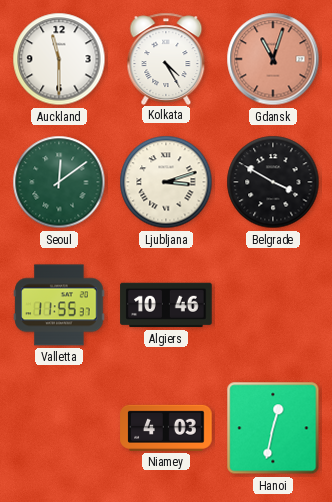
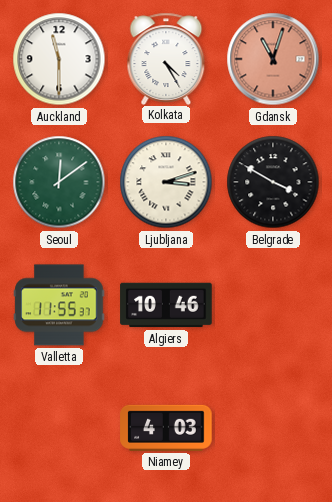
Hanoi: 12:32 -> none
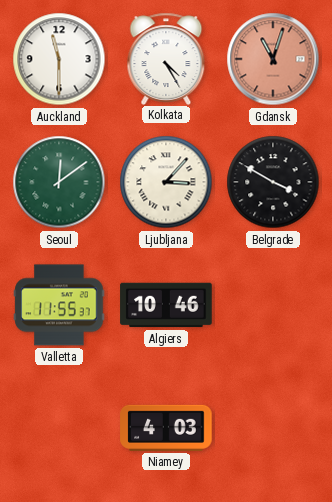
Ljubljana: 3:12 -> 3:07
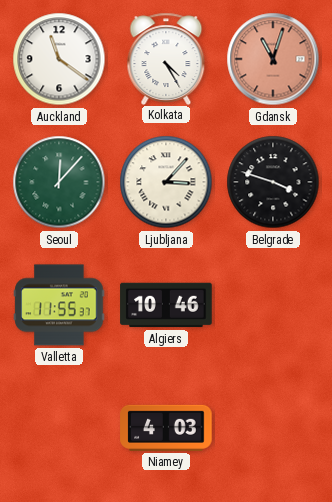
Auckland: 11:30 -> 11:21
Seoul: 12:09 -> 12:07
Belgrade: 3:50 -> 3:48
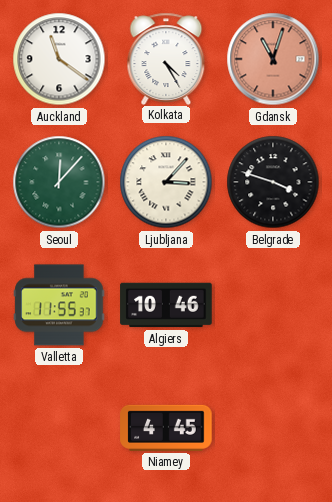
Niamey: 4:03 -> 4:45
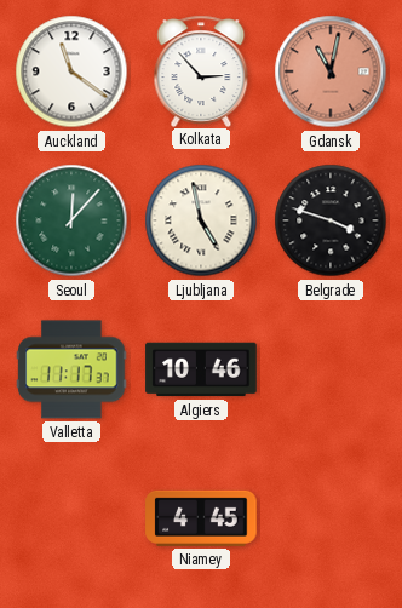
Kolkata: 4:25 -> 2:53
Gdansk: 11:03 -> 11:02
Ljubljana: 3:07 -> 4:58
Valletta: 11:55 -> 11:17
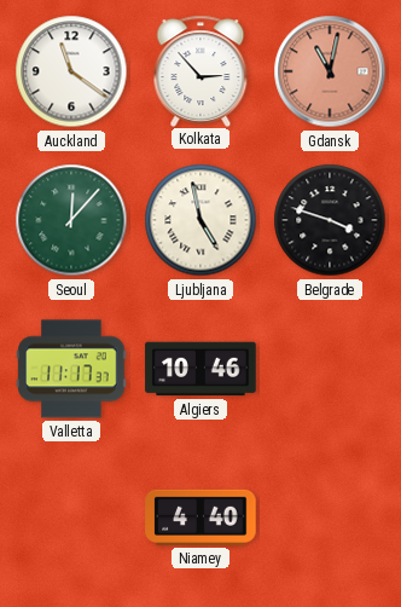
Niamey: 4:45 -> 4:40
